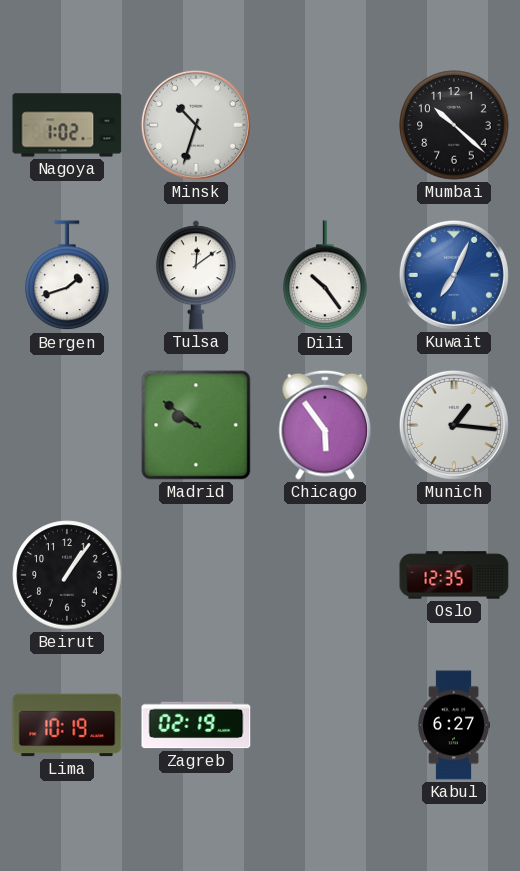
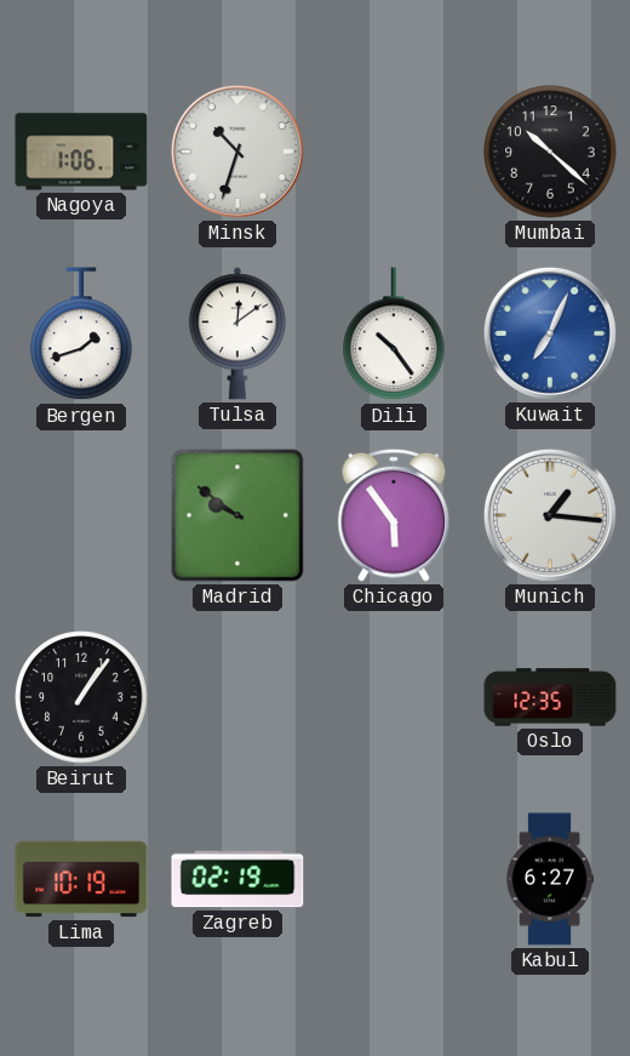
Nagoya: 1:02 -> 1:06
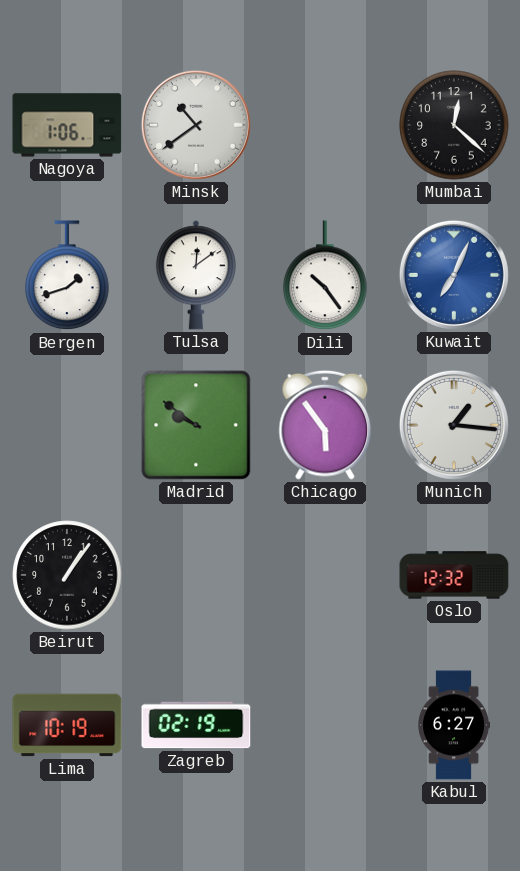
Minsk: 10:33 -> 10:39
Mumbai: 10:22 -> 12:22
Oslo: 12:35 -> 12:32
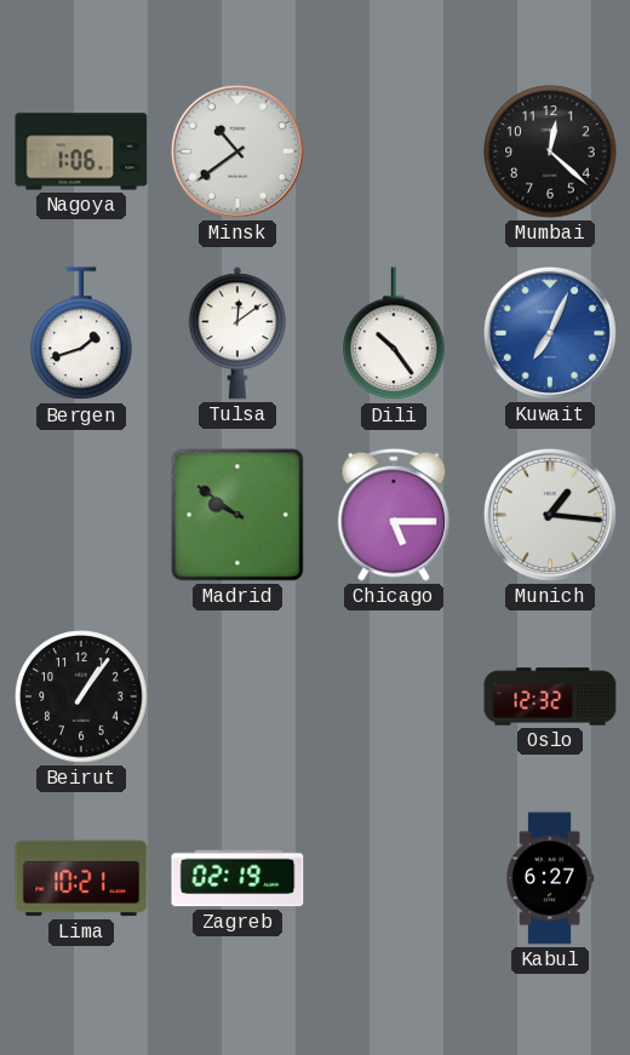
Chicago: 5:54 -> 5:15
Lima: 10:19 -> 10:21
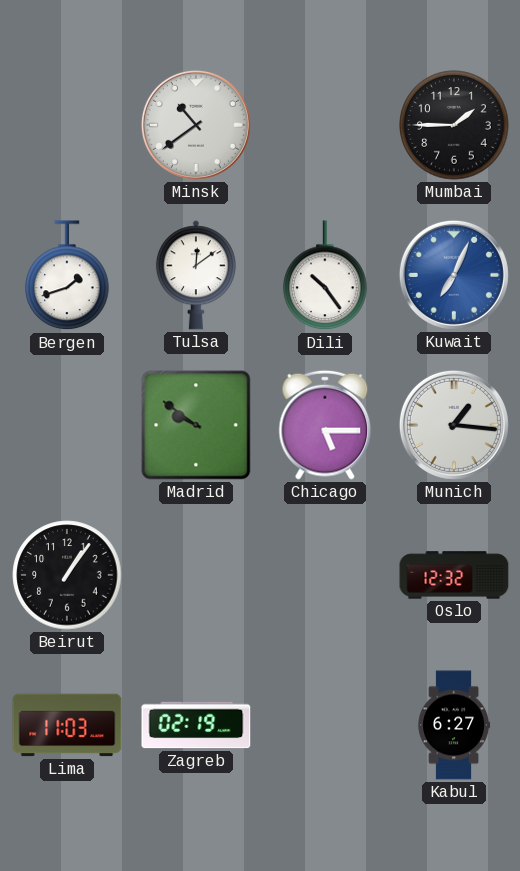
Nagoya: 1:06 -> none
Mumbai: 12:22 -> 1:45
Lima: 10:21 -> 11:03
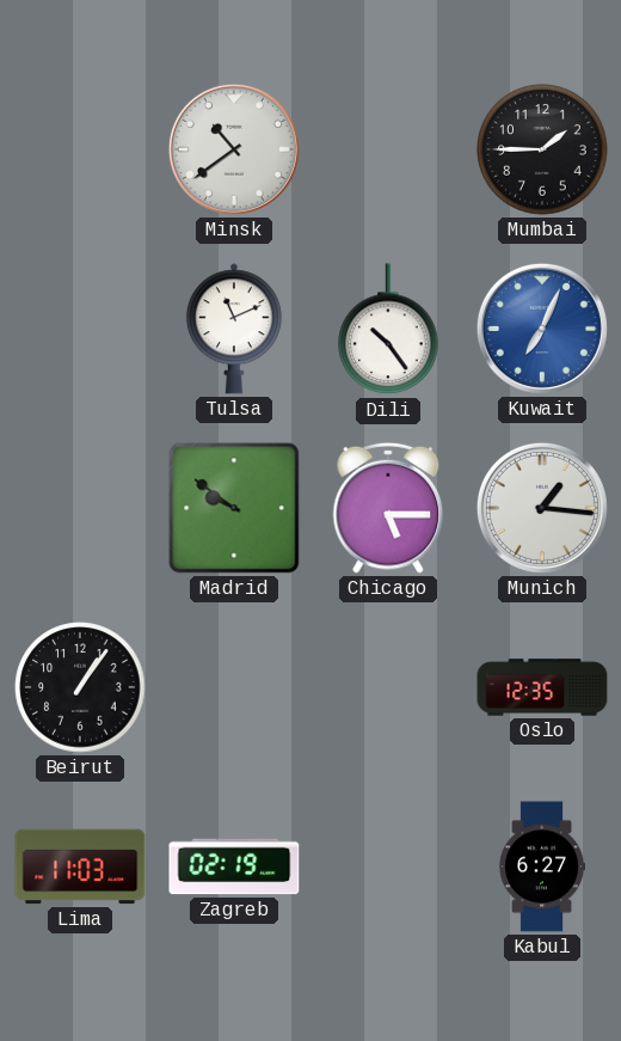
Bergen: 1:42 -> none
Tulsa: 12:09 -> 11:11
Oslo: 12:32 -> 12:35
